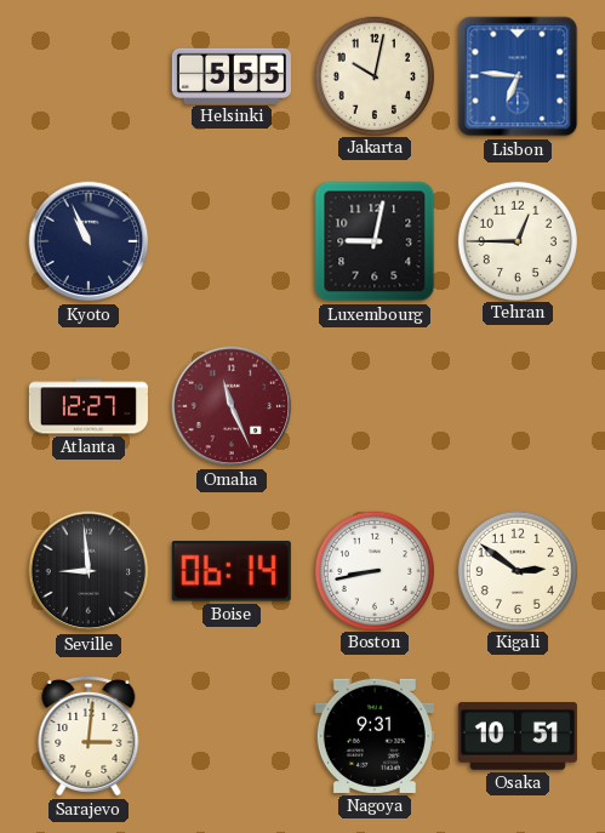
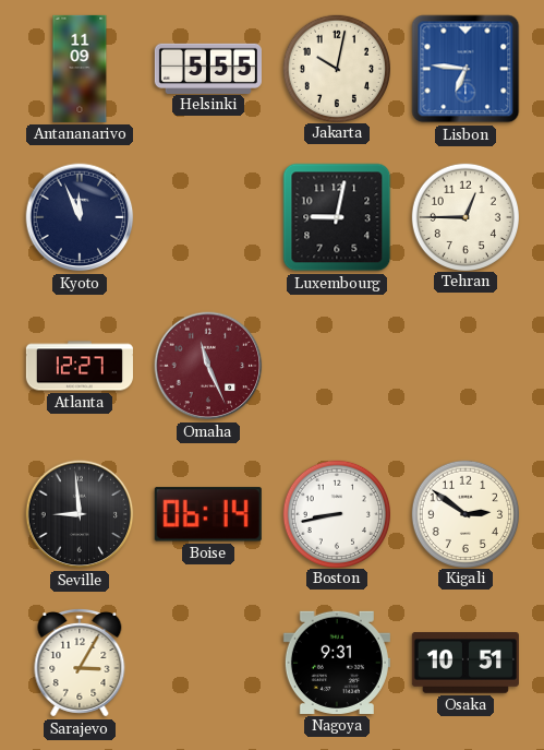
Antananarivo: none -> 11:09
Kyoto: 10:56 -> 11:56
Sarajevo: 3:01 -> 3:05
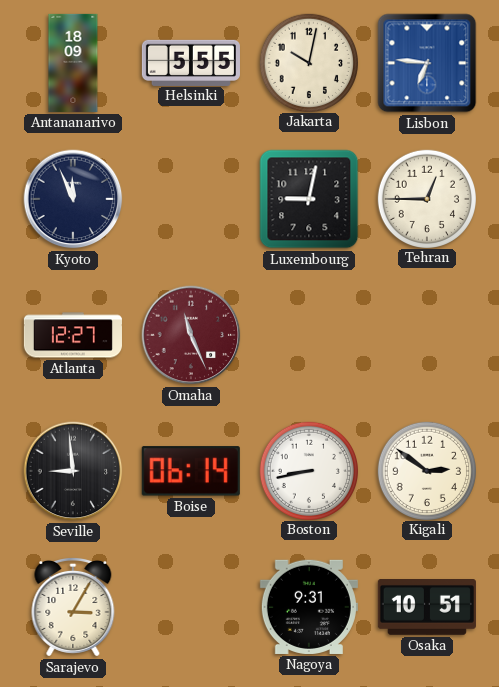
Antananarivo: 11:09 -> 18:09
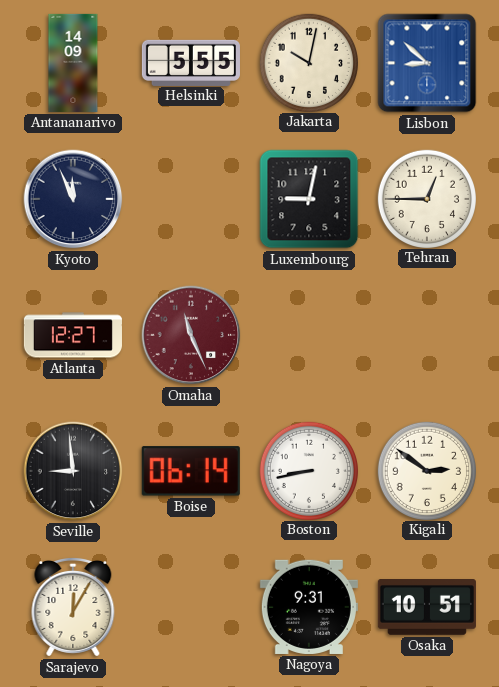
Antananarivo: 18:09 -> 14:09
Lisbon: 6:46 -> 8:52
Sarajevo: 3:05 -> 12:05
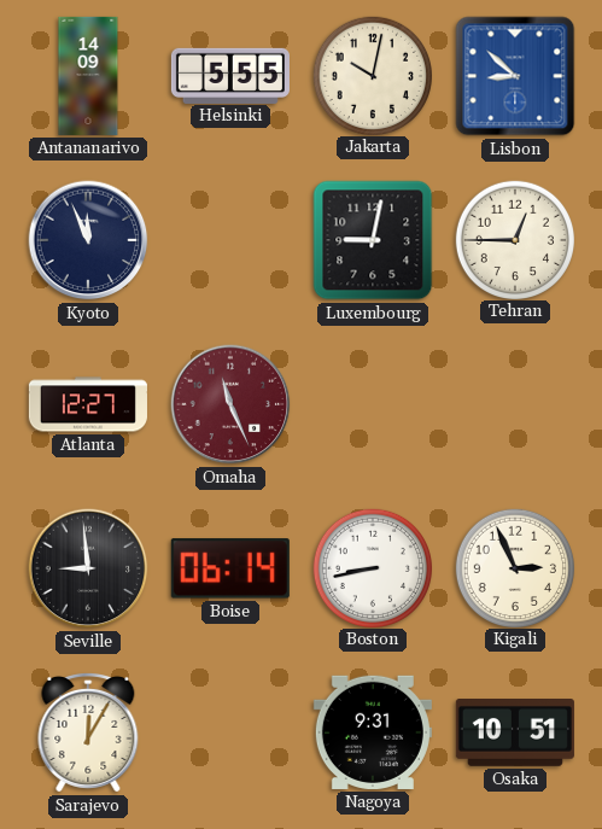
Kigali: 2:51 -> 2:56
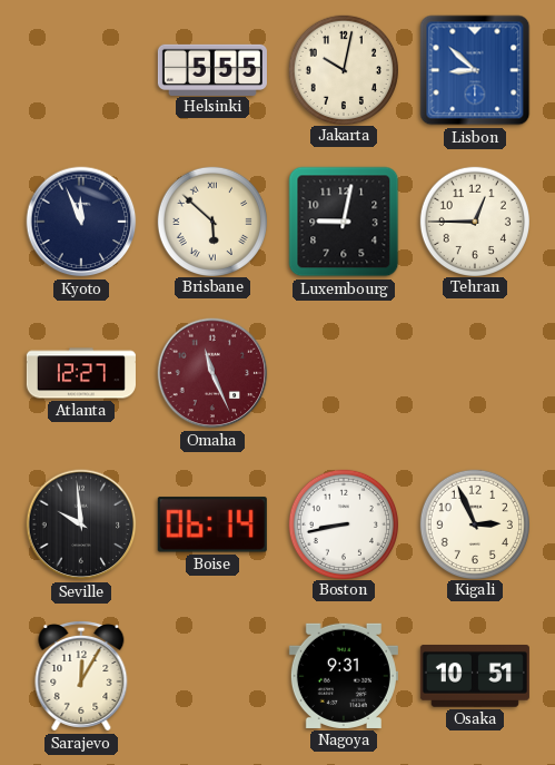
Antananarivo: 14:09 -> none
Brisbane: none -> 5:52
Seville: 8:59 -> 9:59
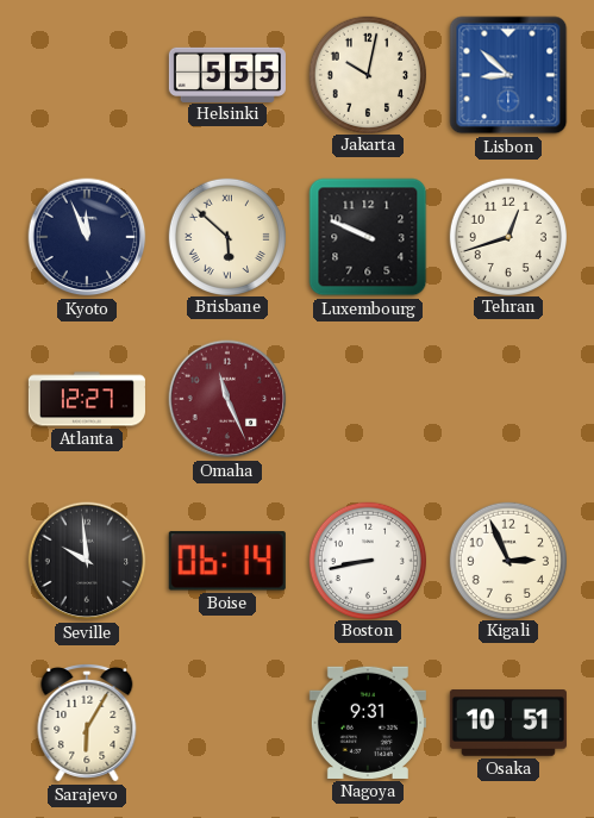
Luxembourg: 9:02 -> 9:49
Tehran: 12:45 -> 12:42
Sarajevo: 12:05 -> 6:05
